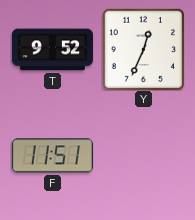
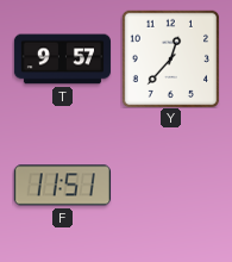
T: 9:52 -> 9:57
Y: 12:34 -> 12:37
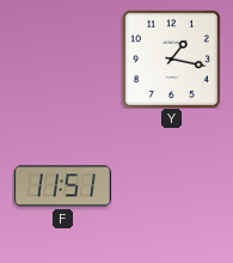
T: 9:57 -> none
Y: 12:37 -> 1:17
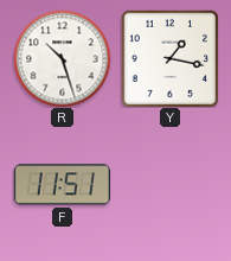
R: none -> 10:27
